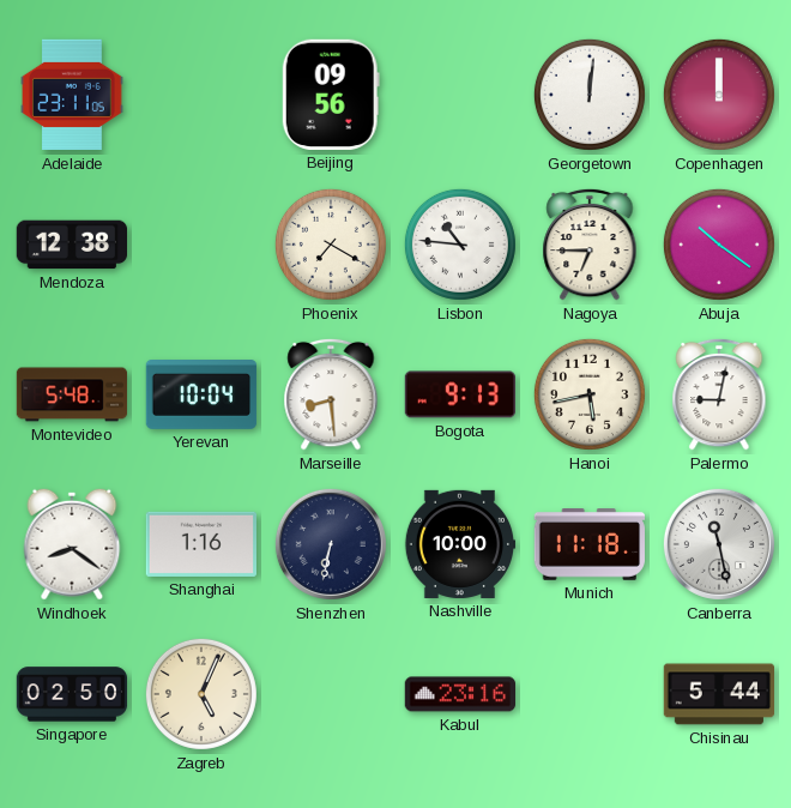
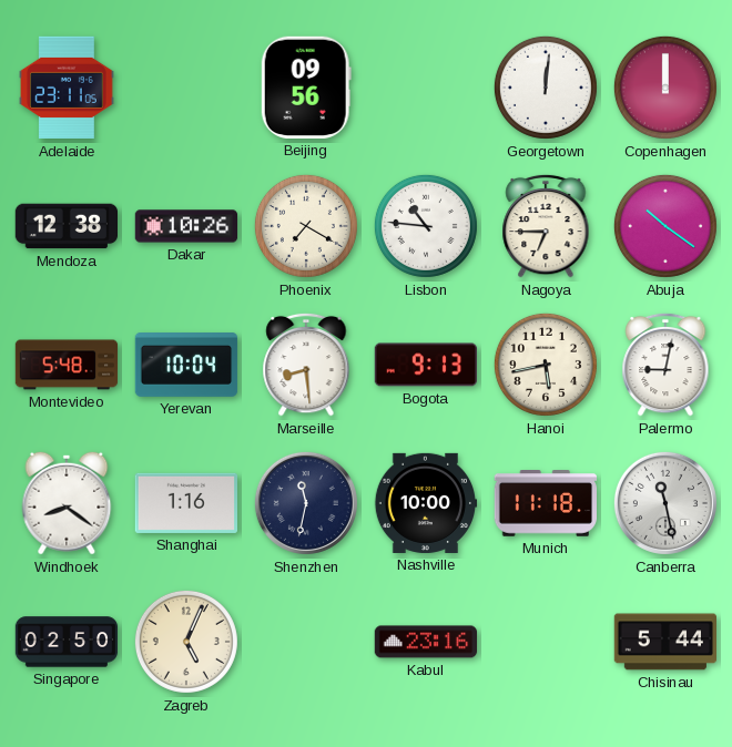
Dakar: none -> 10:26
Shenzhen: 6:32 -> 11:32
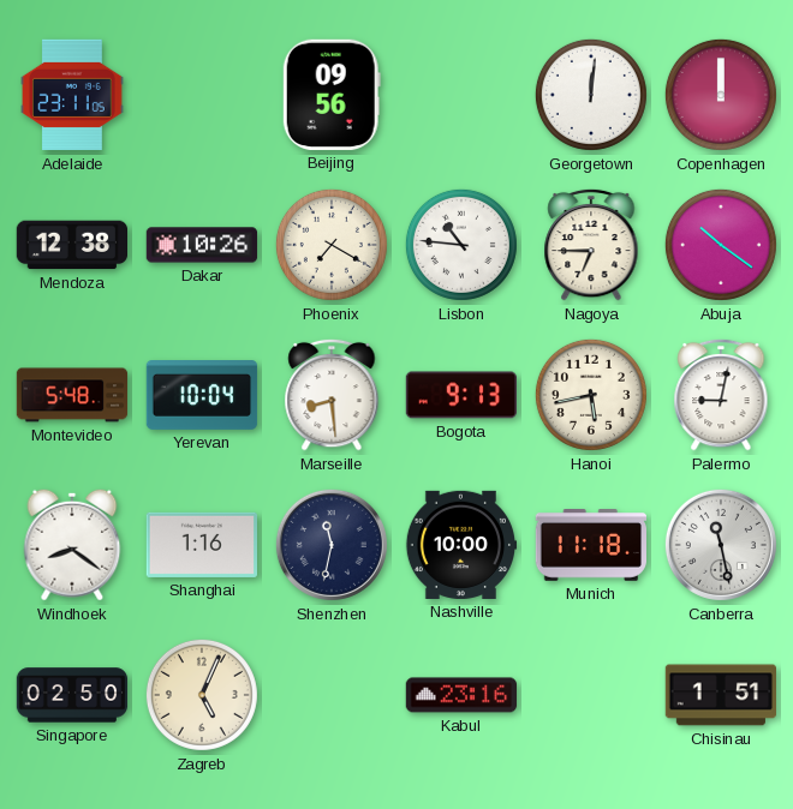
Chisinau: 5:44 -> 1:51
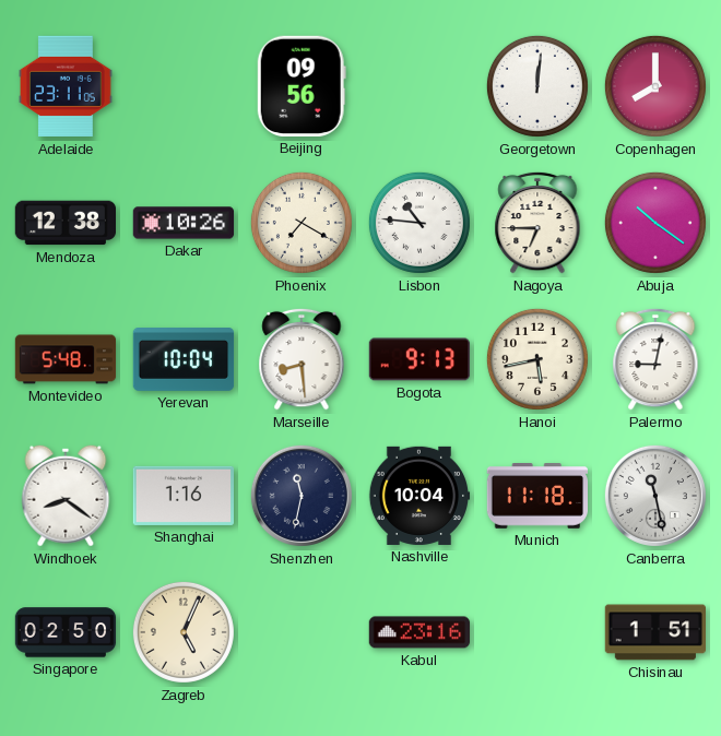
Copenhagen: 12:00 -> 8:00
Nashville: 10:00 -> 10:04
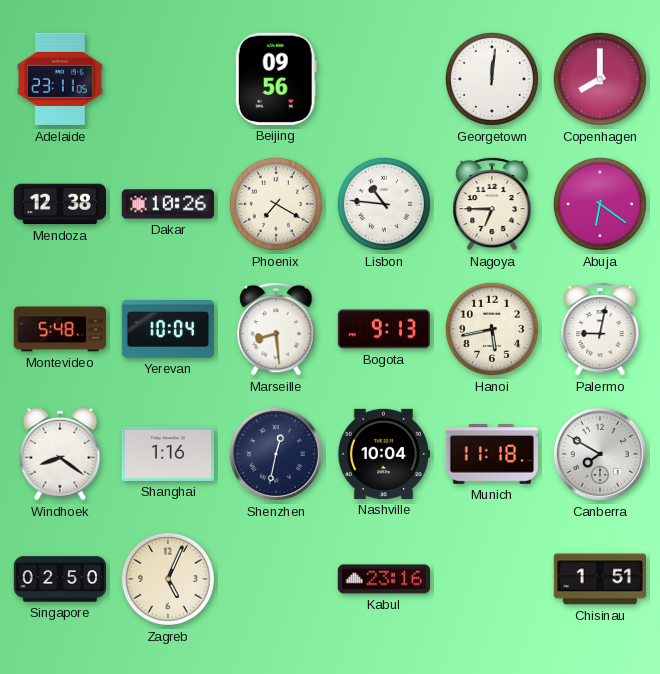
Abuja: 10:21 -> 6:21
Shenzhen: 11:32 -> 12:32
Canberra: 11:28 -> 7:50
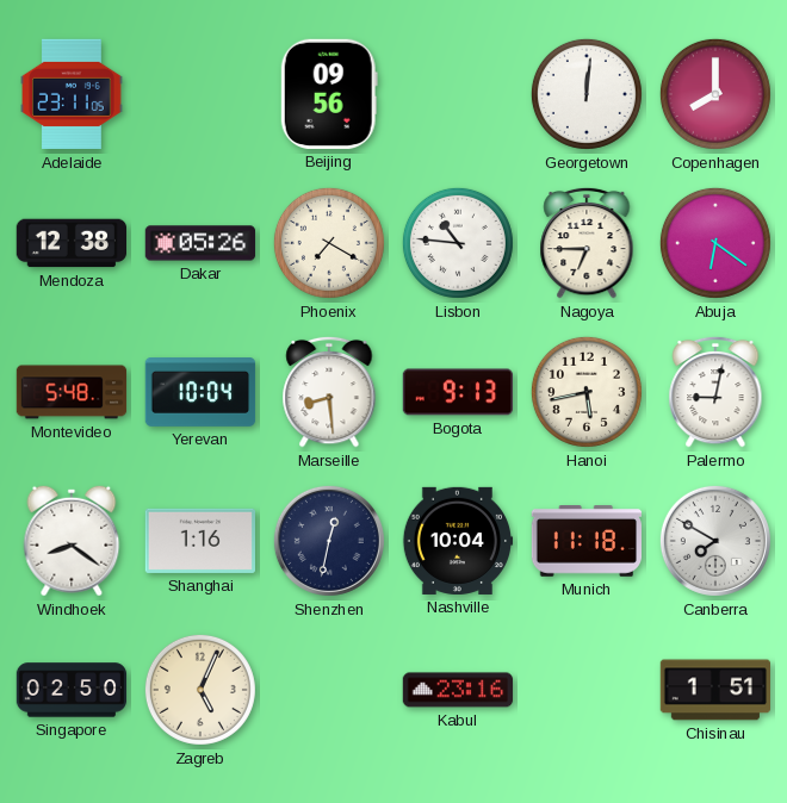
Dakar: 10:26 -> 05:26
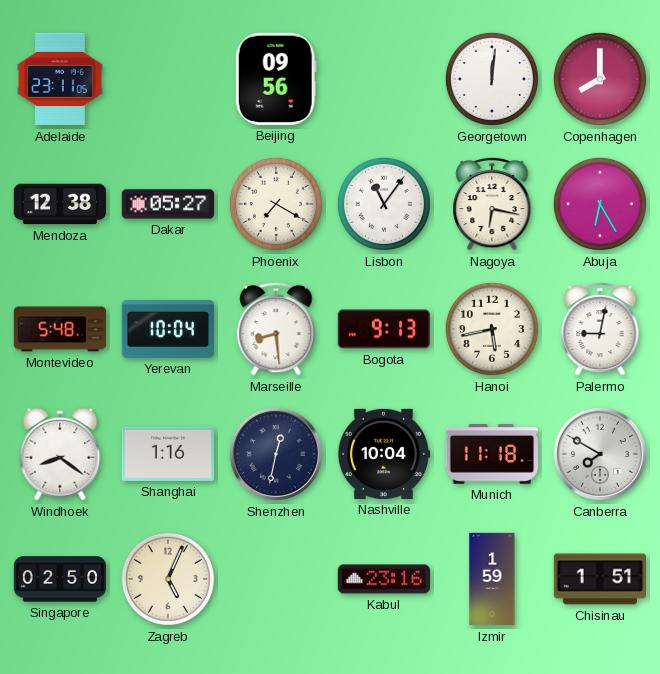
Dakar: 05:26 -> 05:27
Lisbon: 10:46 -> 11:06
Nagoya: 6:45 -> 6:17
Abuja: 6:21 -> 6:25
Izmir: none -> 1:59
